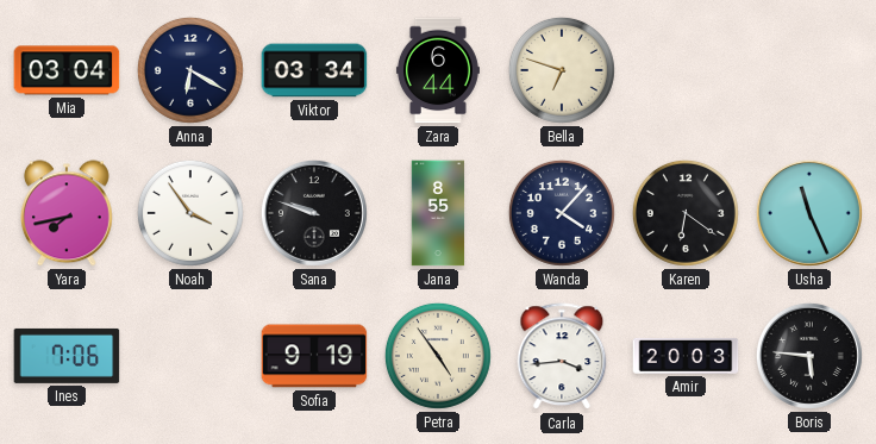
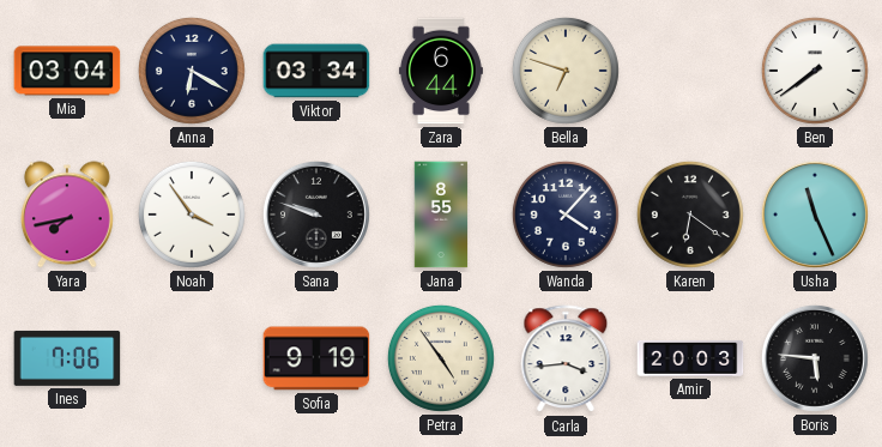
Ben: none -> 7:39
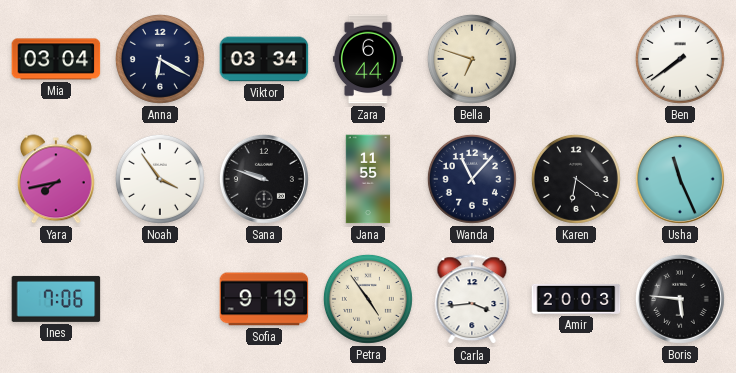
Jana: 8:55 -> 11:55
Wanda: 4:07 -> 11:07
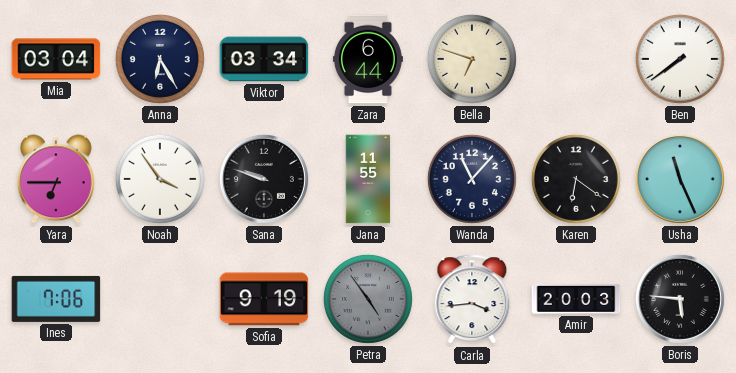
Anna: 6:20 -> 6:25
Yara: 7:43 -> 6:45
Petra dial: cream -> grey
